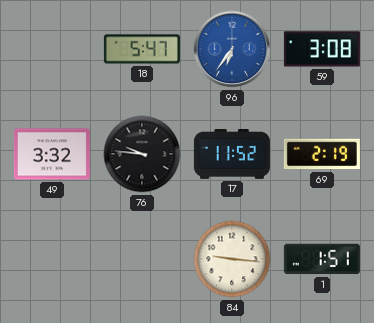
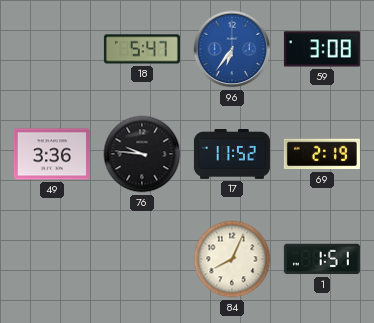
49: 3:32 -> 3:36
84: 9:16 -> 8:04
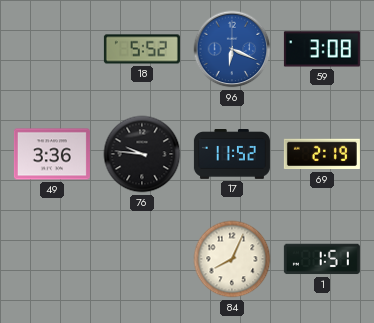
18: 5:47 -> 5:52
96: 6:36 -> 6:19
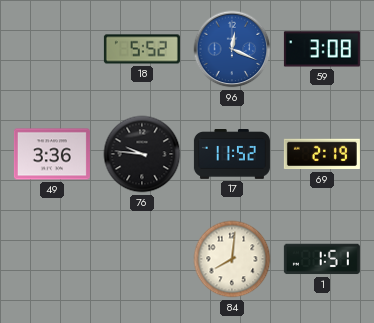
96: 6:19 -> 12:19
84: 8:04 -> 8:01
